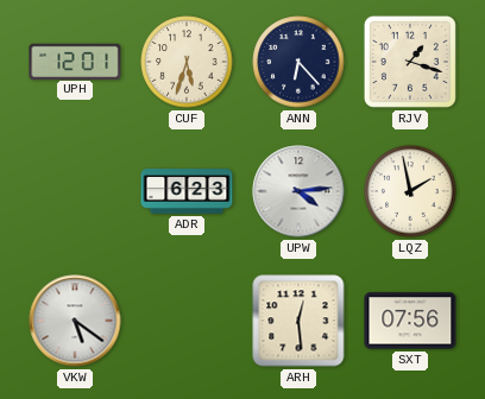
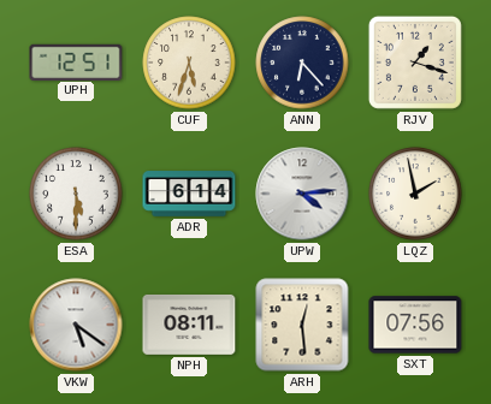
UPH: 12:01 -> 12:51
ESA: none -> 5:30
ADR: 6:23 -> 6:14
NPH: none -> 08:11
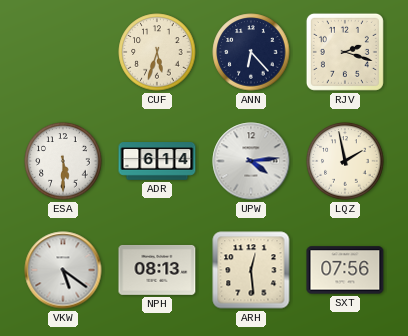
UPH: 12:51 -> none
RJV: 1:18 -> 2:18
NPH: 08:11 -> 08:13
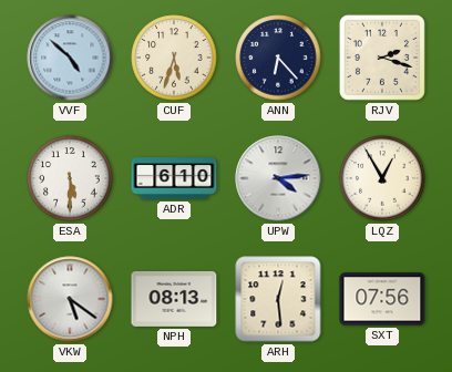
VVF: none -> 4:52
ADR: 6:14 -> 6:10
LQZ: 1:58 -> 12:55
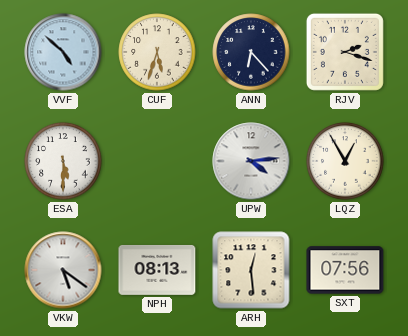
ADR: 6:10 -> none
